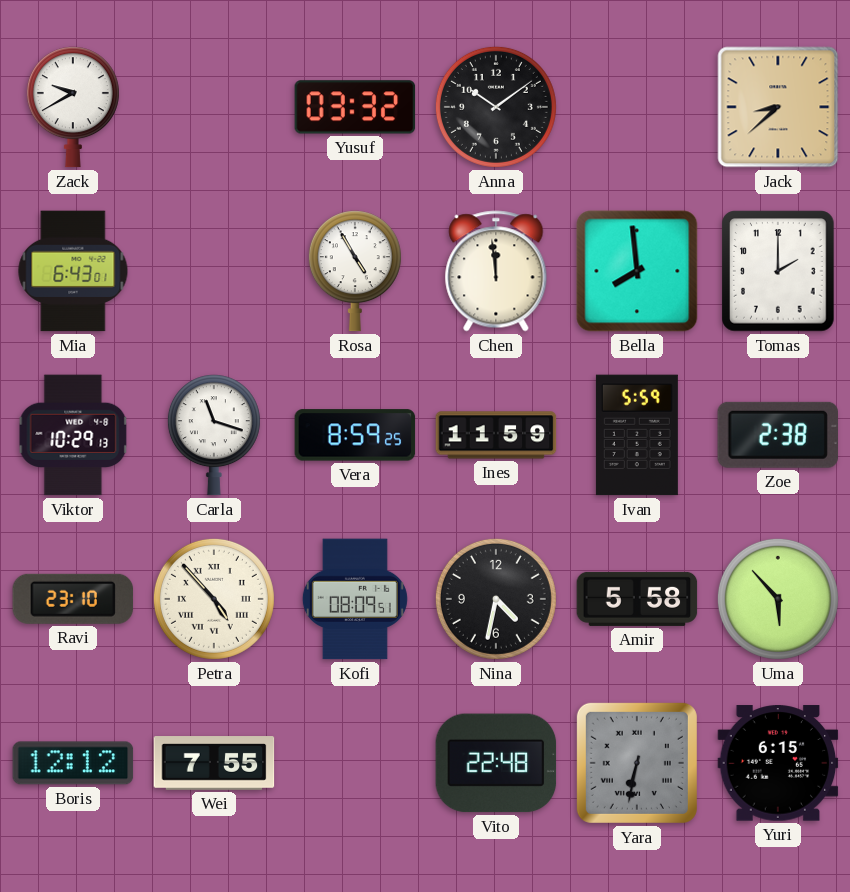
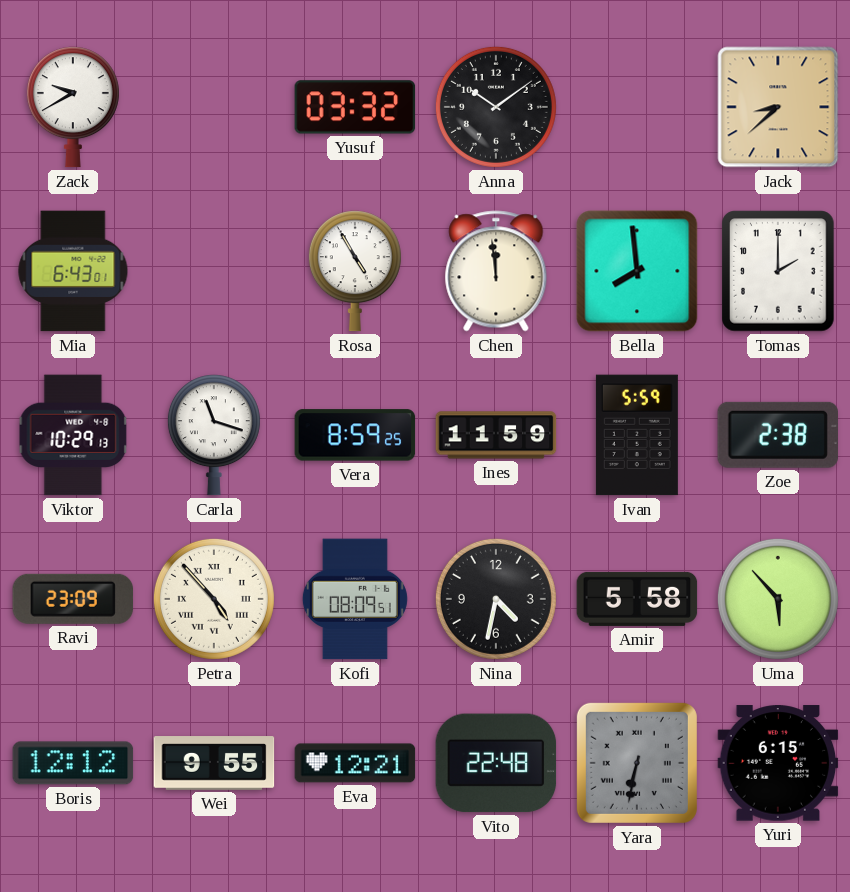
Ravi: 23:10 -> 23:09
Wei: 7:55 -> 9:55
Eva: none -> 12:21
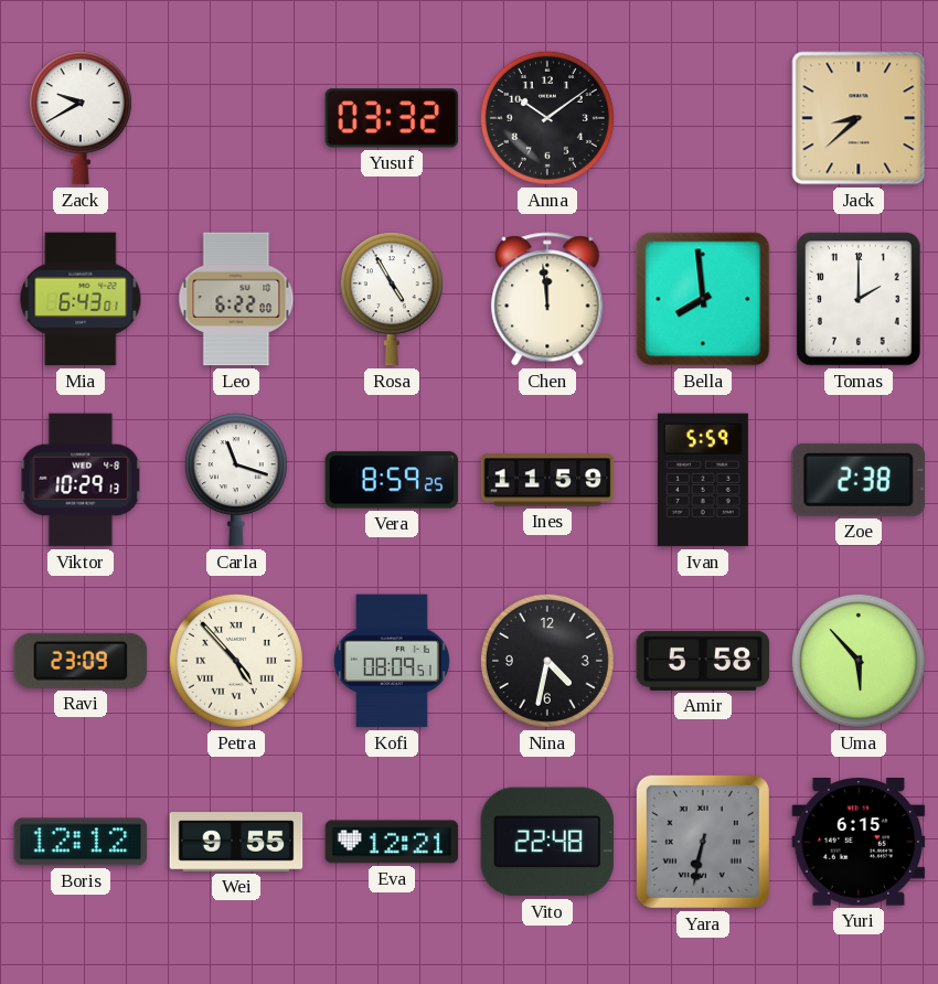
Leo: none -> 6:22
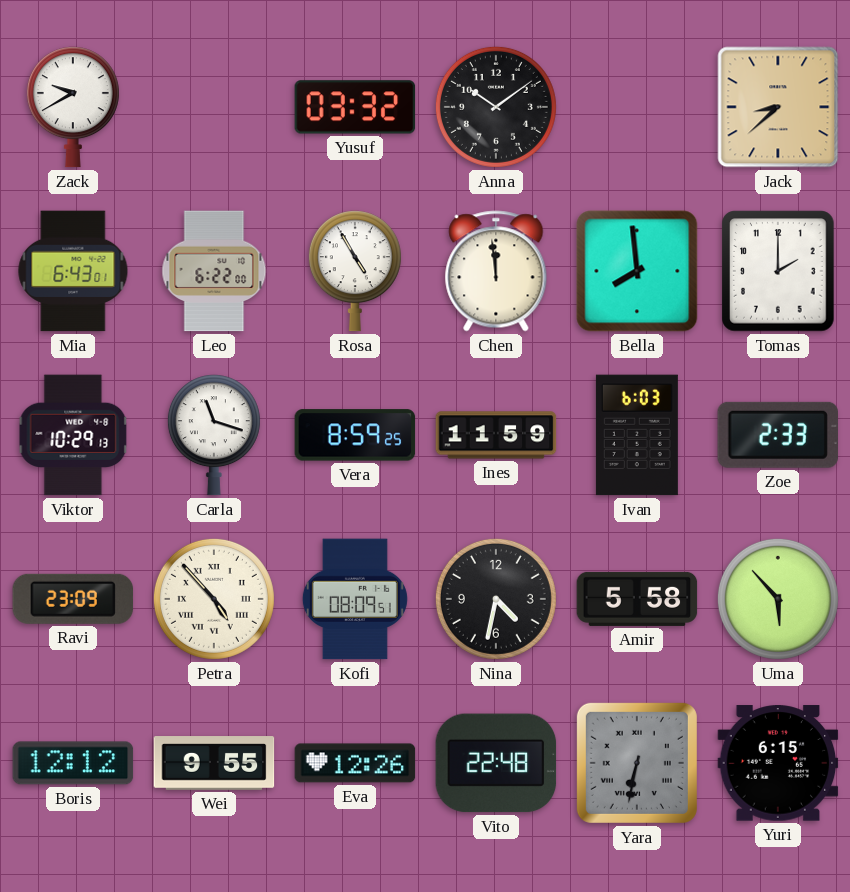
Ivan: 5:59 -> 6:03
Zoe: 2:38 -> 2:33
Eva: 12:21 -> 12:26
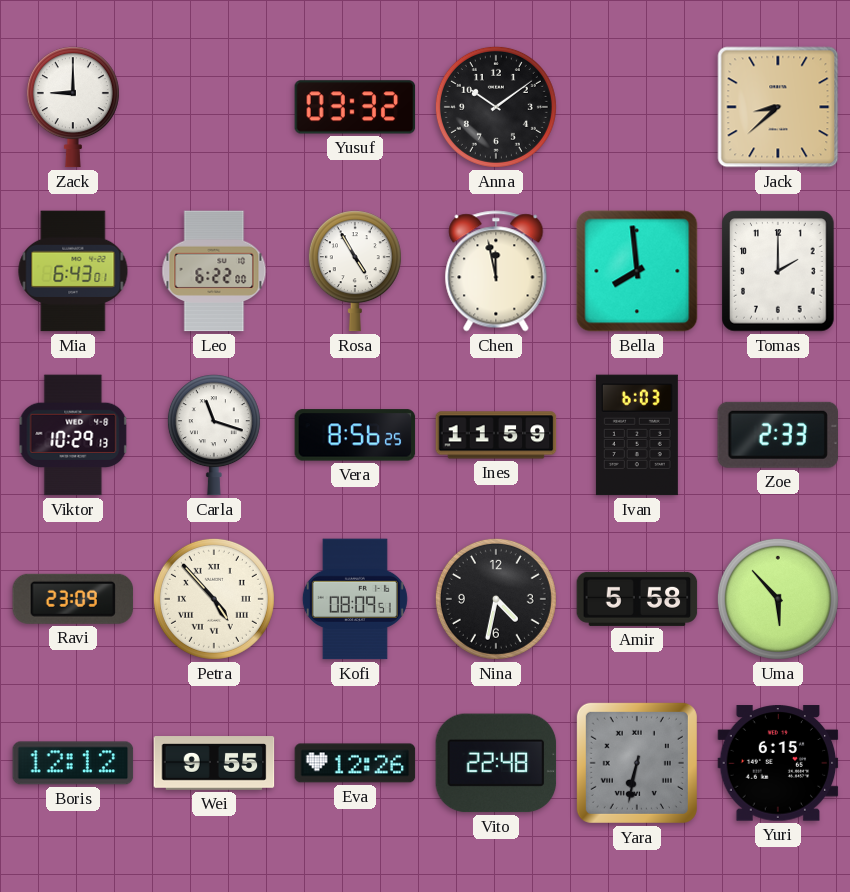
Zack: 9:40 -> 9:00
Chen: 11:59 -> 11:58
Vera: 8:59 -> 8:56
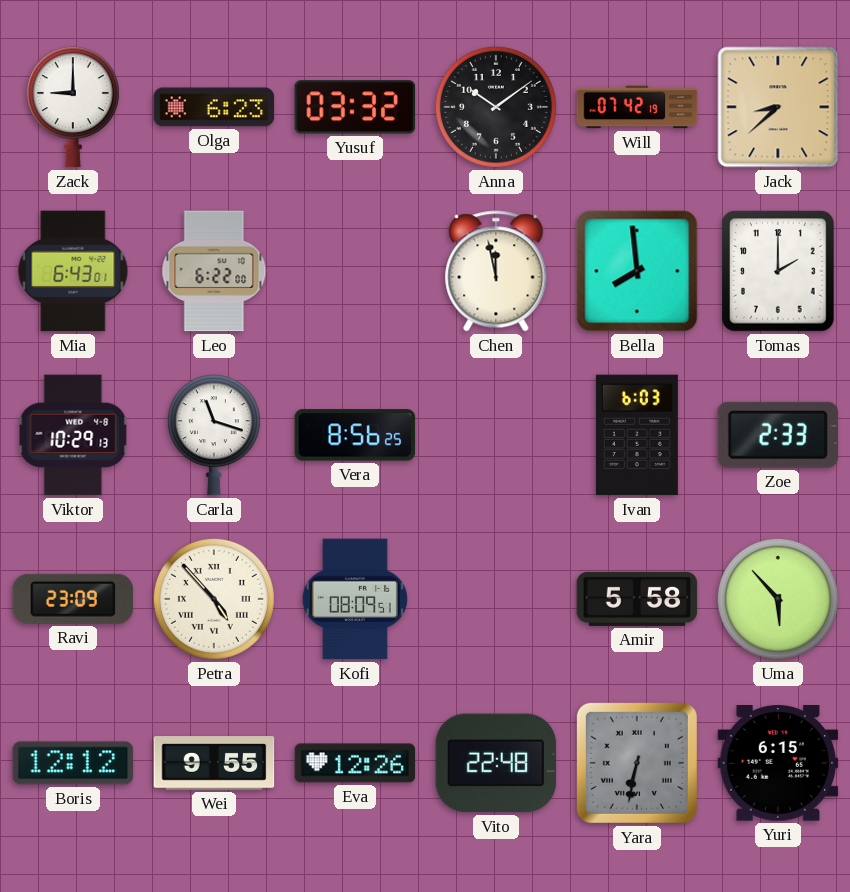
Olga: none -> 6:23
Will: none -> 07:42
Rosa: 4:55 -> none
Ines: 11:59 -> none
Nina: 4:32 -> none
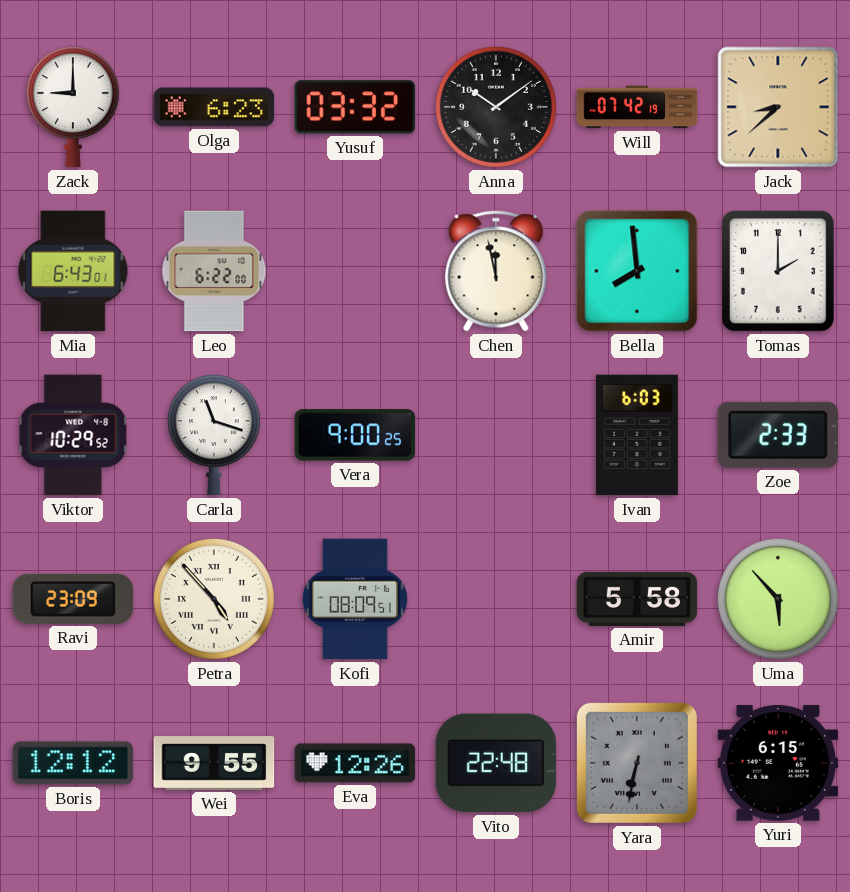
Viktor: 10:29:13 -> 10:29:52
Vera: 8:56 -> 9:00
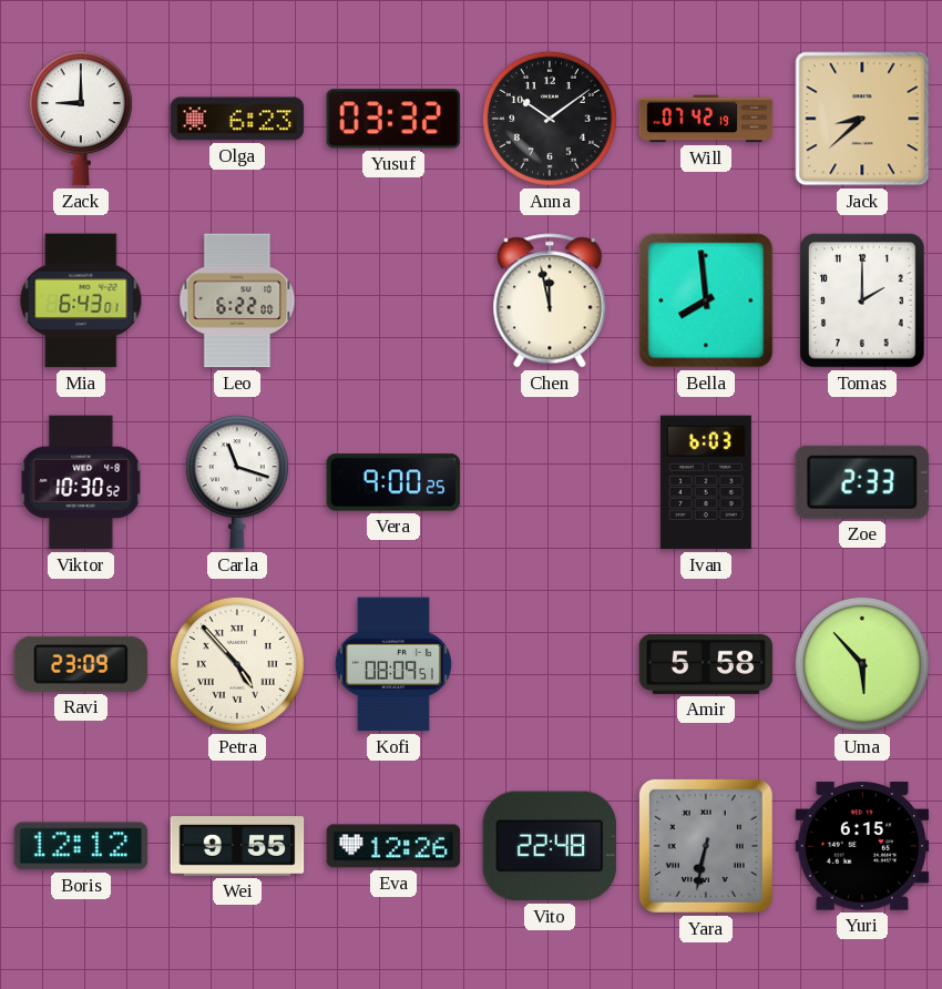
Viktor: 10:29 -> 10:30
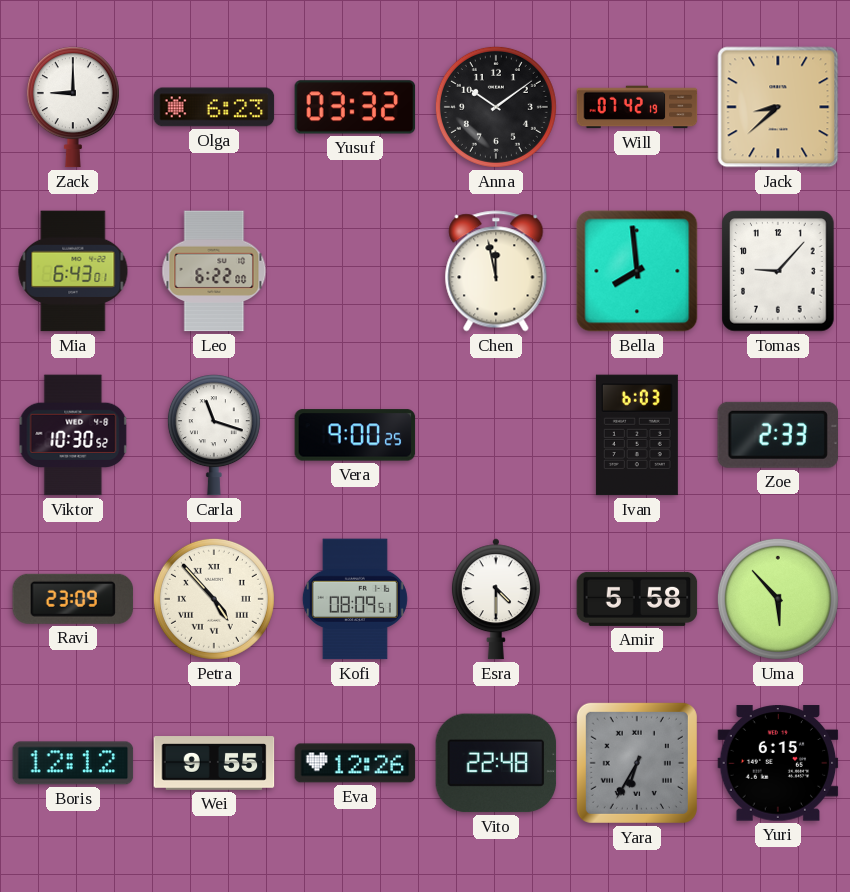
Tomas: 2:00 -> 9:07
Esra: none -> 4:30
Yara: 6:32 -> 6:35
